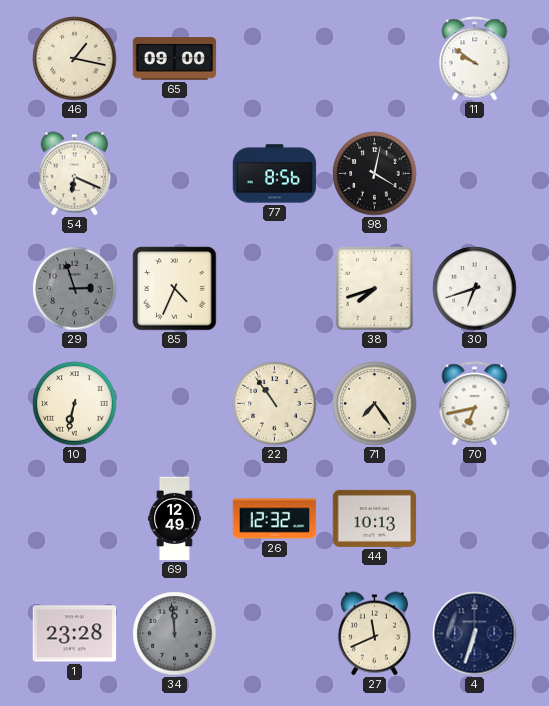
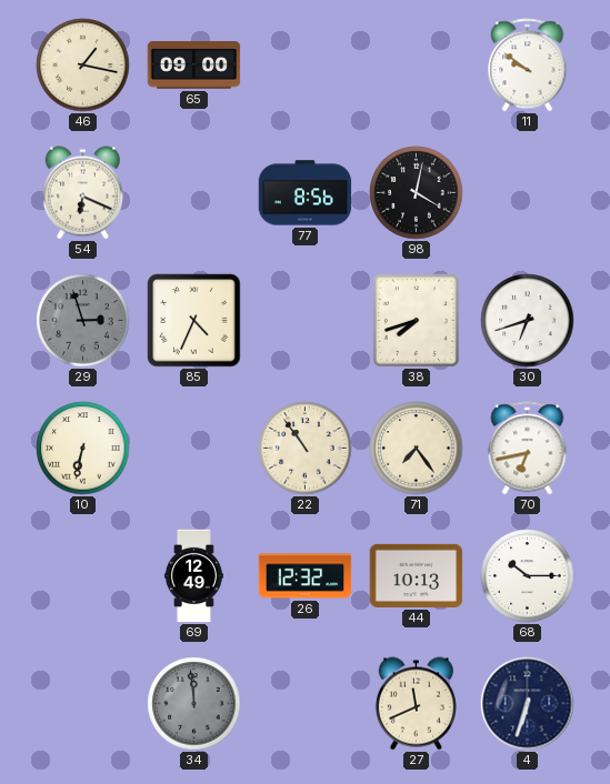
68: none -> 10:15
1: 23:28 -> none
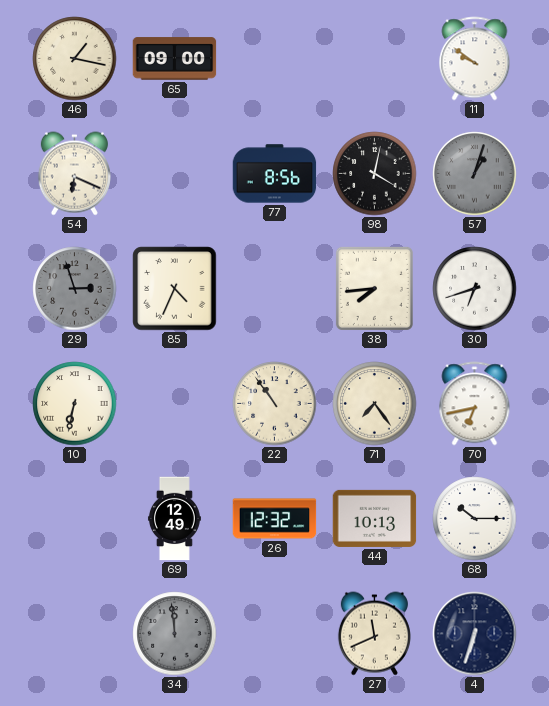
57: none -> 1:03
38: 7:42 -> 7:44
